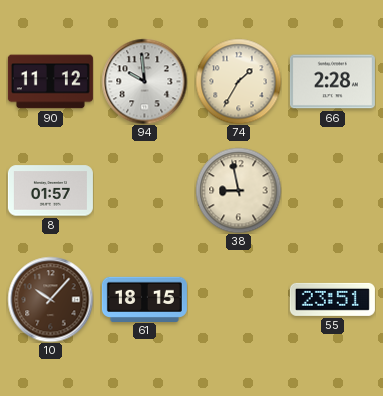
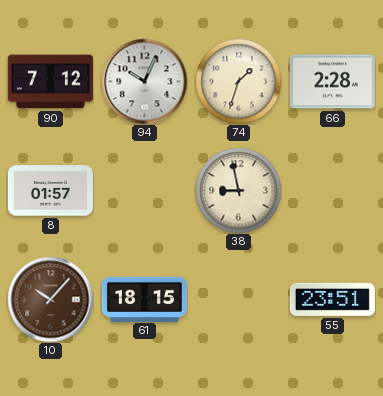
90: 11:12 -> 7:12
94: 9:59 -> 10:04
74: 1:35 -> 1:33
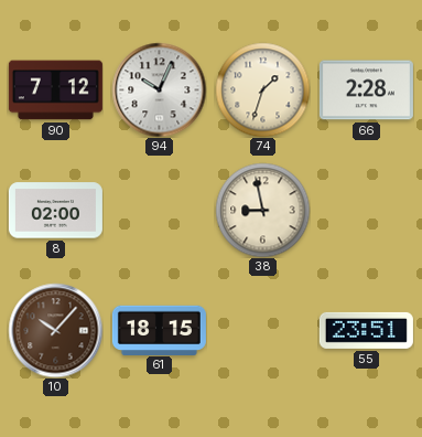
8: 01:57 -> 02:00
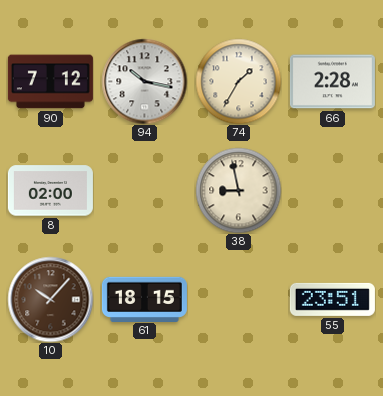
94: 10:04 -> 10:17
74: 1:33 -> 1:35
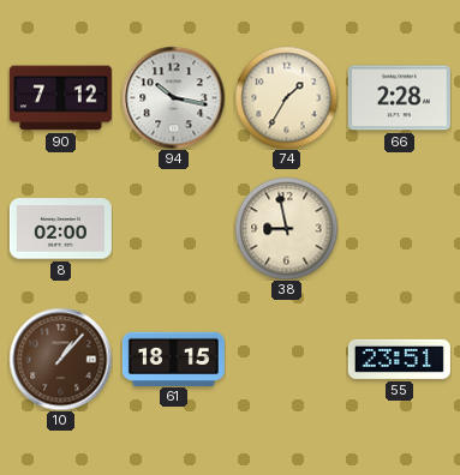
10: 10:07 -> 1:07
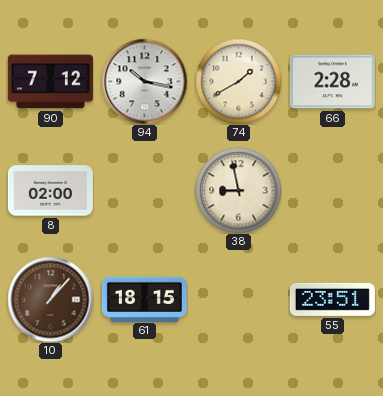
74: 1:35 -> 1:40
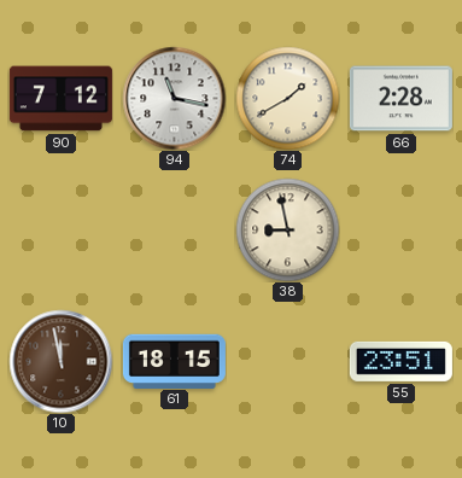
94: 10:17 -> 11:17
8: 02:00 -> none
10: 1:07 -> 11:58
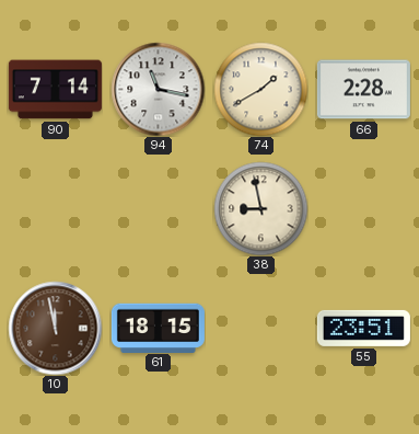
90: 7:12 -> 7:14
